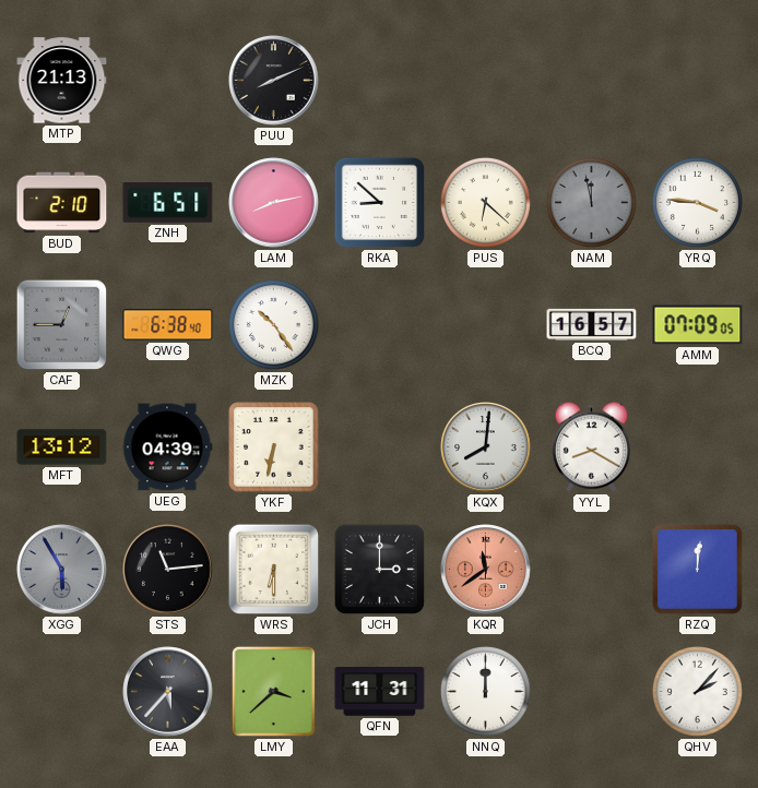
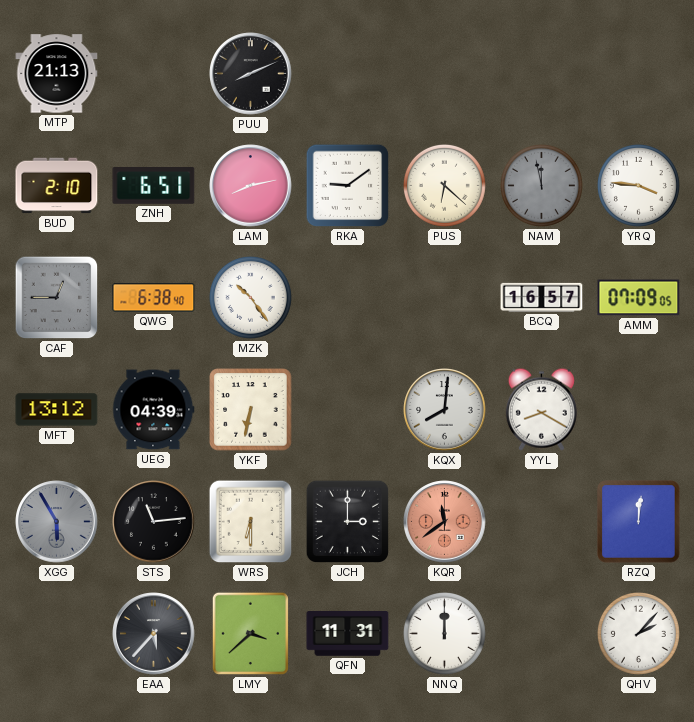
RKA: 8:52 -> 9:09
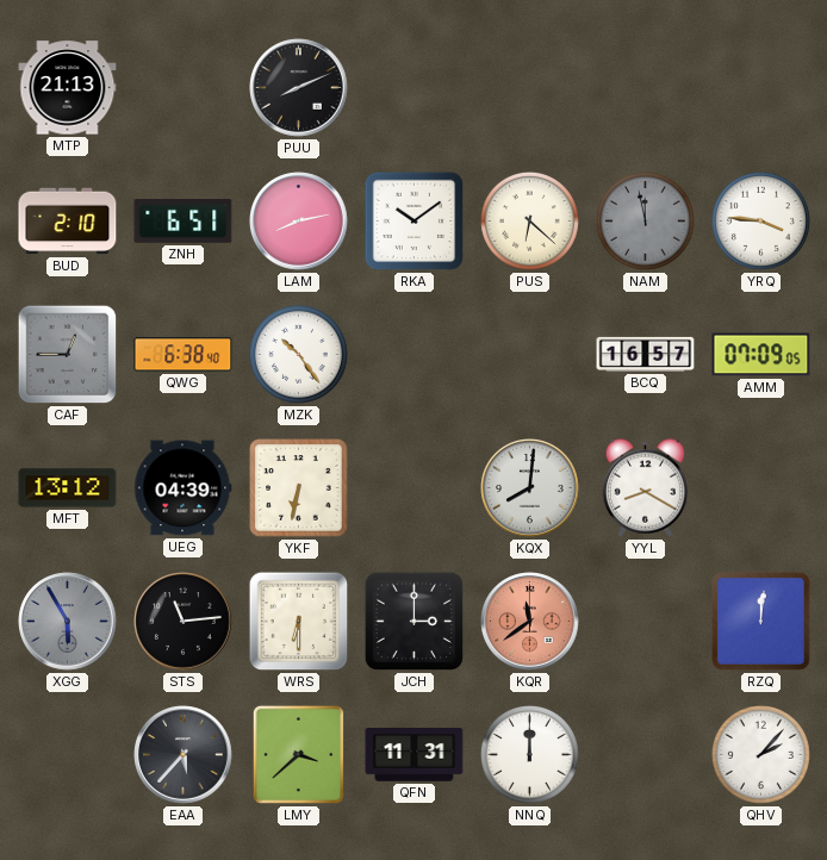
RKA: 9:09 -> 10:09
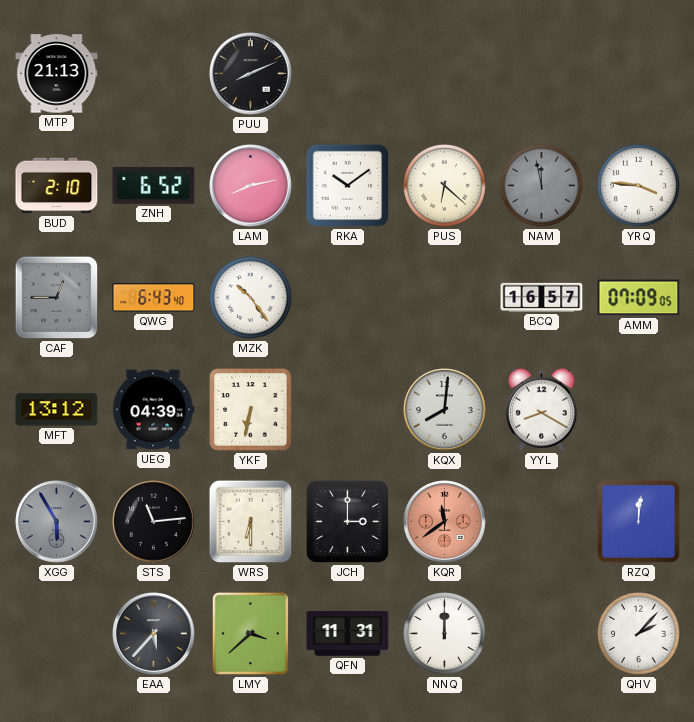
ZNH: 6:51 -> 6:52
QWG: 6:38 -> 6:43
